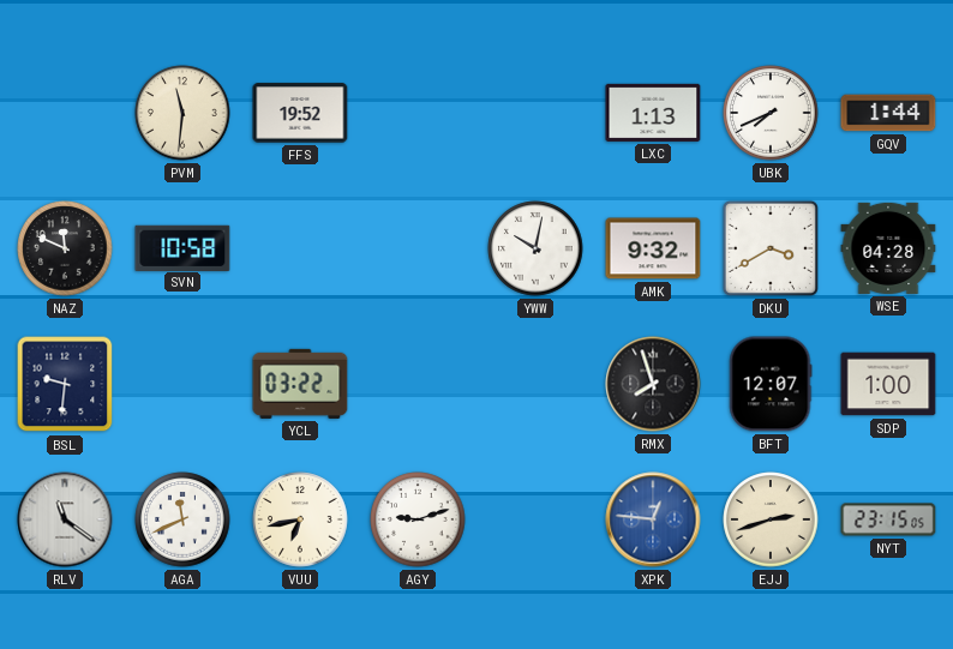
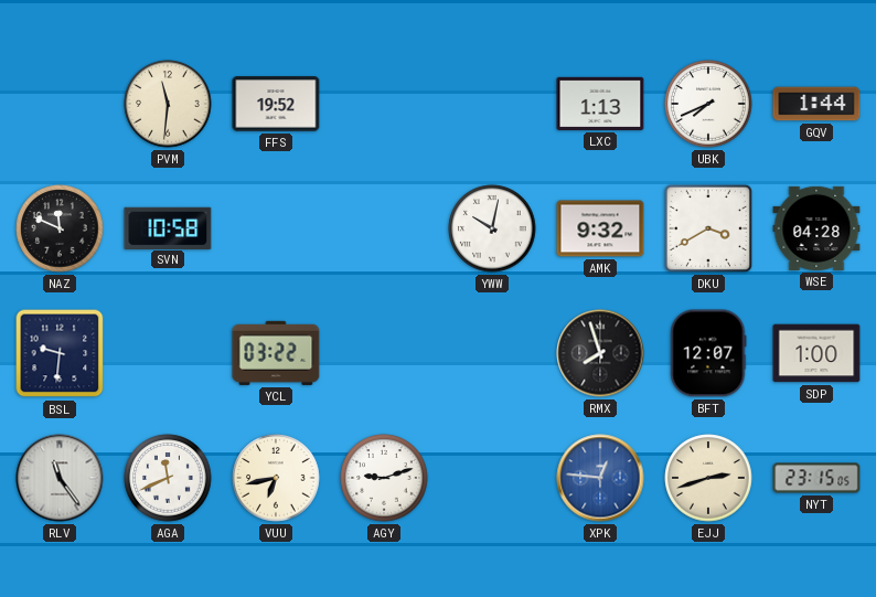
RLV: 11:21 -> 11:24
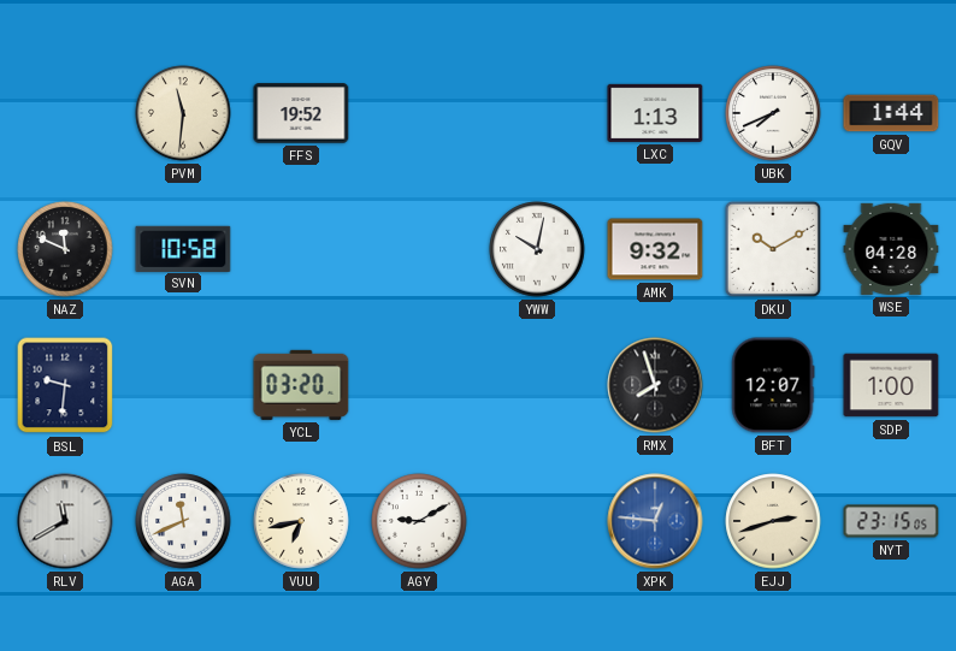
DKU: 3:40 -> 10:10
YCL: 03:22 -> 03:20
RLV: 11:24 -> 11:40
AGY: 9:12 -> 9:10
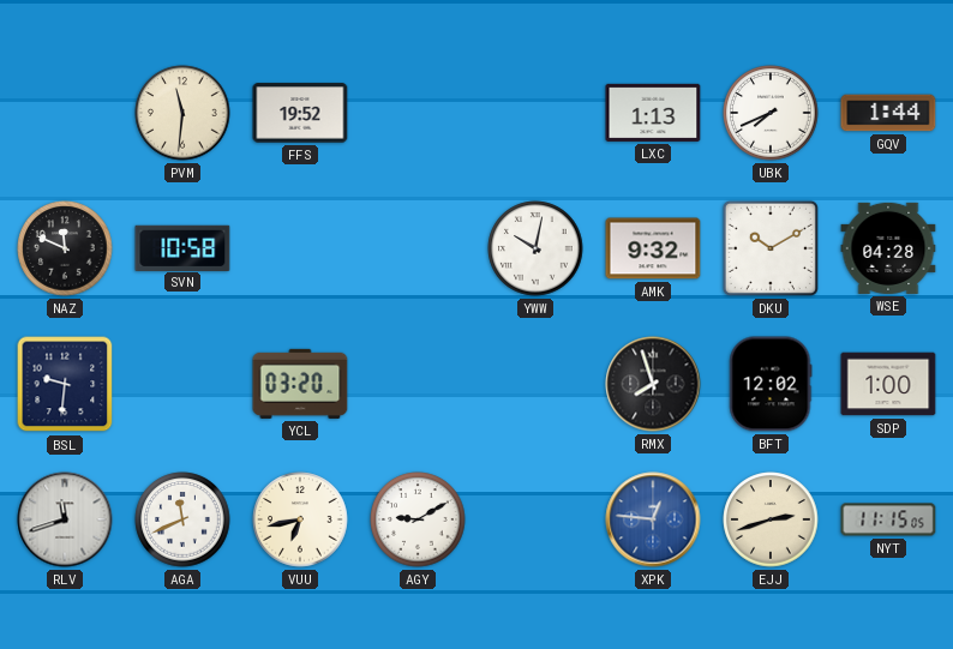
BFT: 12:07 -> 12:02
RLV: 11:40 -> 11:42
NYT: 23:15 -> 11:15
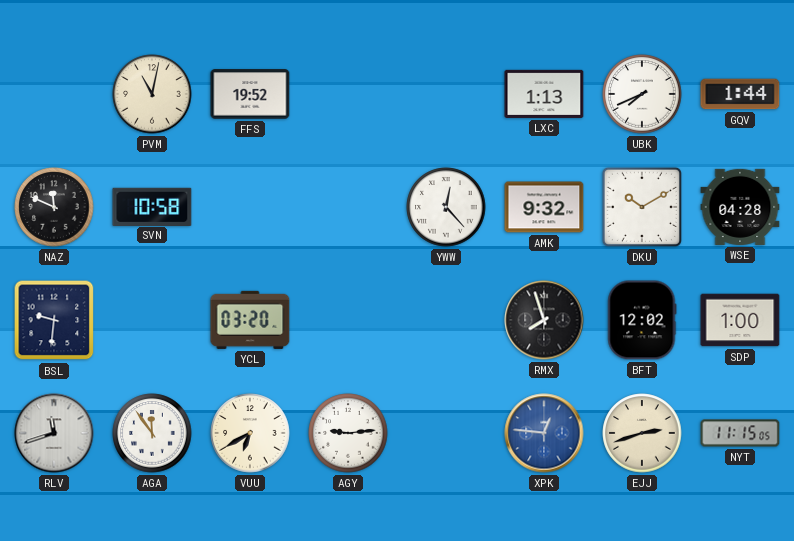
PVM: 11:31 -> 11:02
YWW: 10:02 -> 12:23
AGA: 11:41 -> 11:54
VUU: 6:43 -> 6:40
AGY: 9:10 -> 9:14
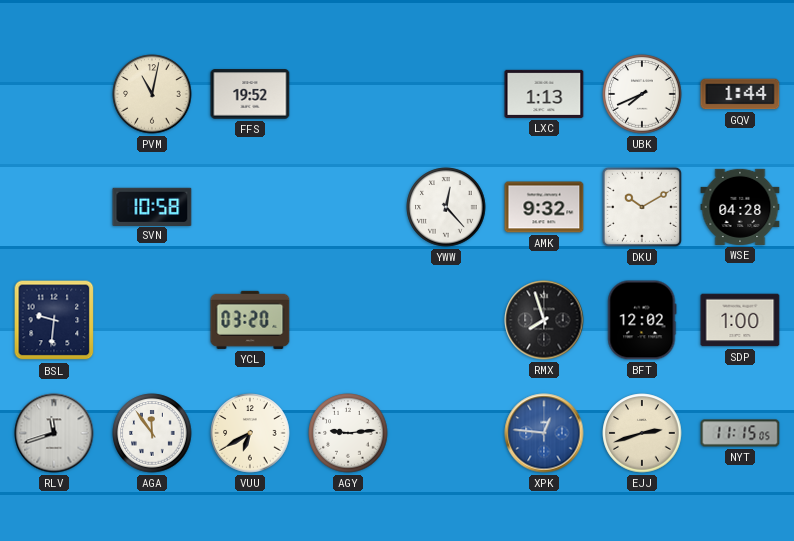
NAZ: 11:49 -> none
